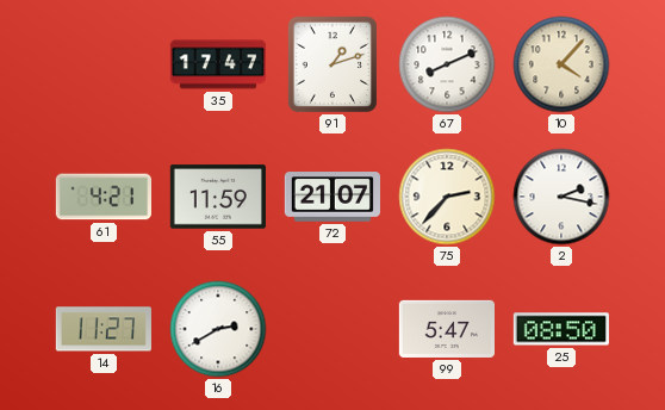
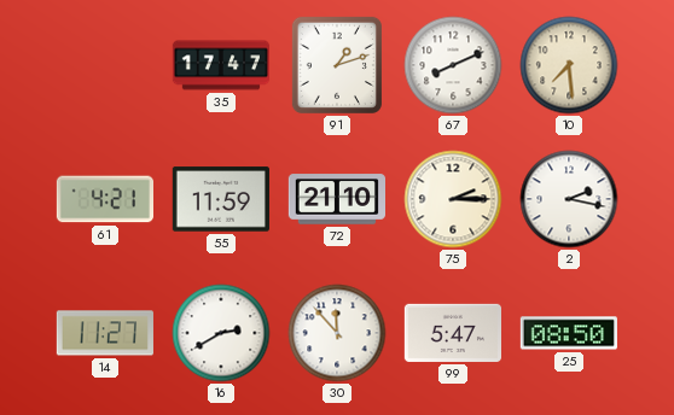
10: 4:07 -> 7:29
72: 21:07 -> 21:10
75: 2:37 -> 2:15
30: none -> 11:53
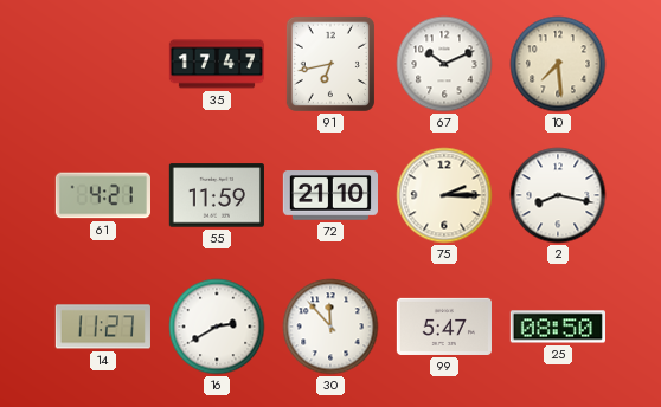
91: 1:12 -> 6:43
67: 8:11 -> 10:11
2: 2:17 -> 8:17
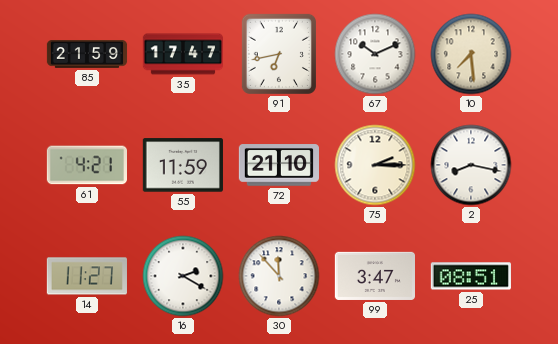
85: none -> 21:59
16: 2:40 -> 2:20
99: 5:47 -> 3:47
25: 08:50 -> 08:51
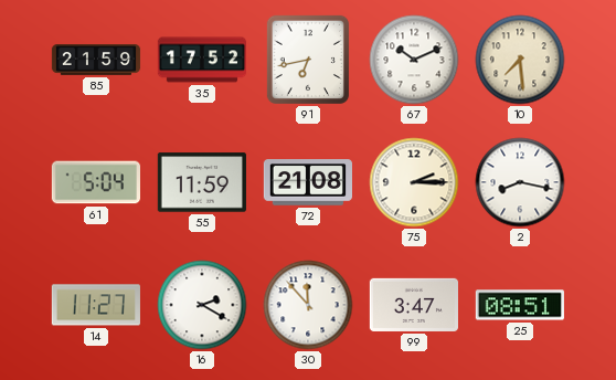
35: 17:47 -> 17:52
61: 4:21 -> 5:04
72: 21:10 -> 21:08
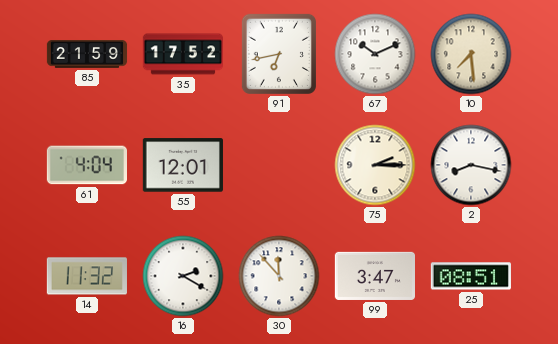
61: 5:04 -> 4:04
55: 11:59 -> 12:01
72: 21:08 -> none
14: 11:27 -> 11:32
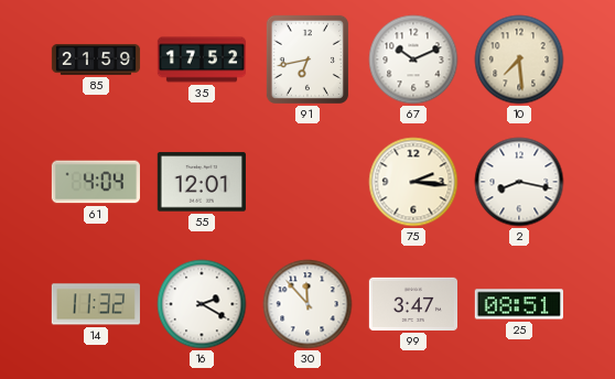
75: 2:15 -> 2:16
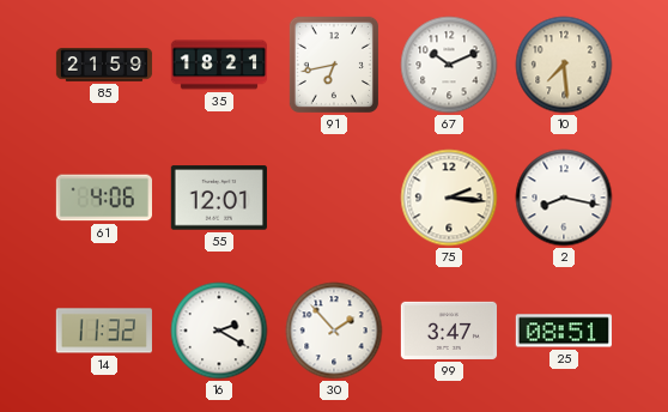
35: 17:52 -> 18:21
61: 4:04 -> 4:06
30: 11:53 -> 1:53
